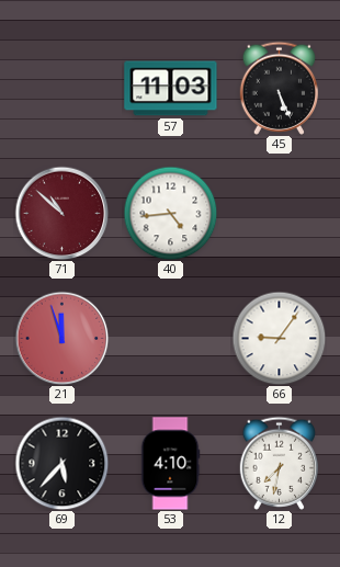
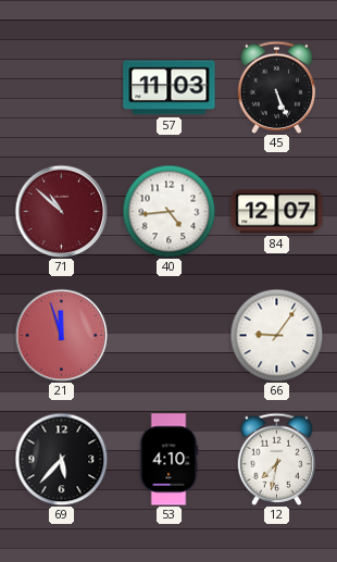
84: none -> 12:07
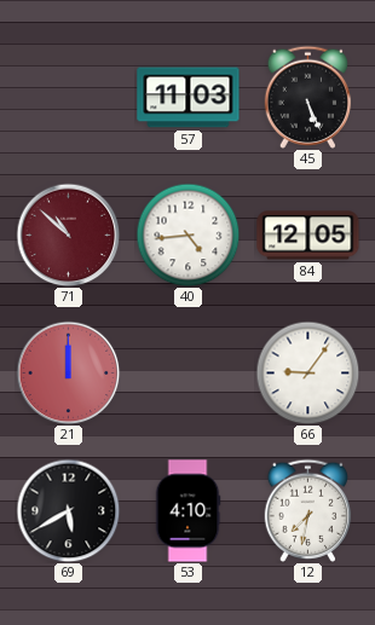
84: 12:07 -> 12:05
21: 11:57 -> 12:00
69: 5:37 -> 5:40
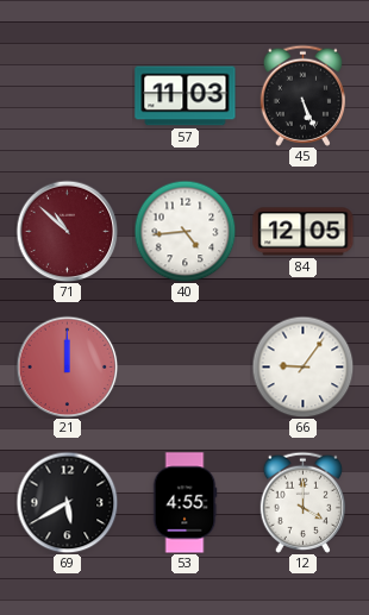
53: 4:10 -> 4:55
12: 7:32 -> 4:00
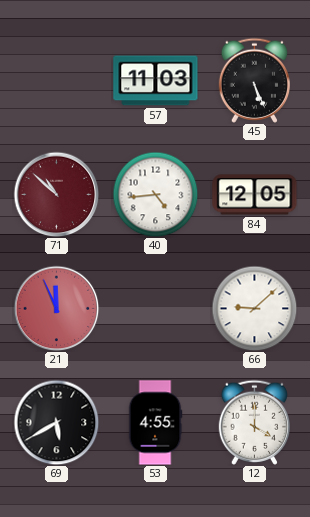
21: 12:00 -> 11:56
66: 9:06 -> 9:08
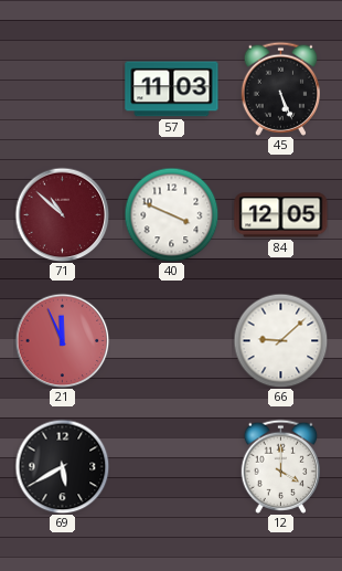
40: 4:44 -> 3:49
53: 4:55 -> none
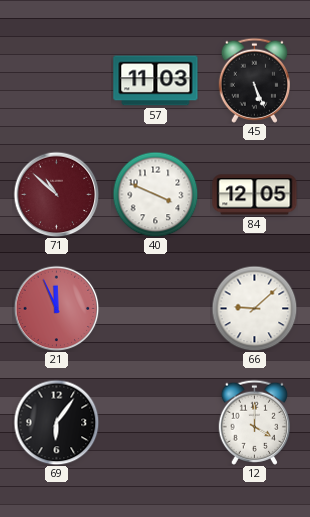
69: 5:40 -> 6:06
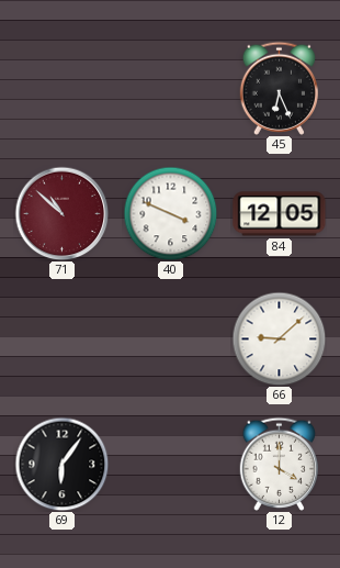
57: 11:03 -> none
45: 5:26 -> 6:26
21: 11:56 -> none
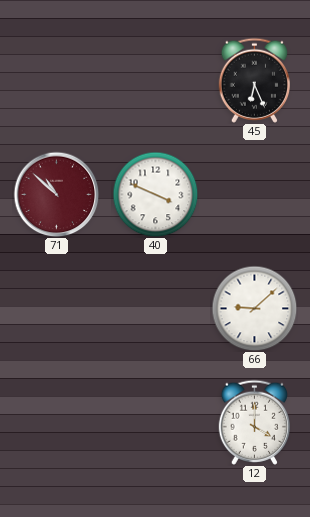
84: 12:05 -> none
69: 6:06 -> none
